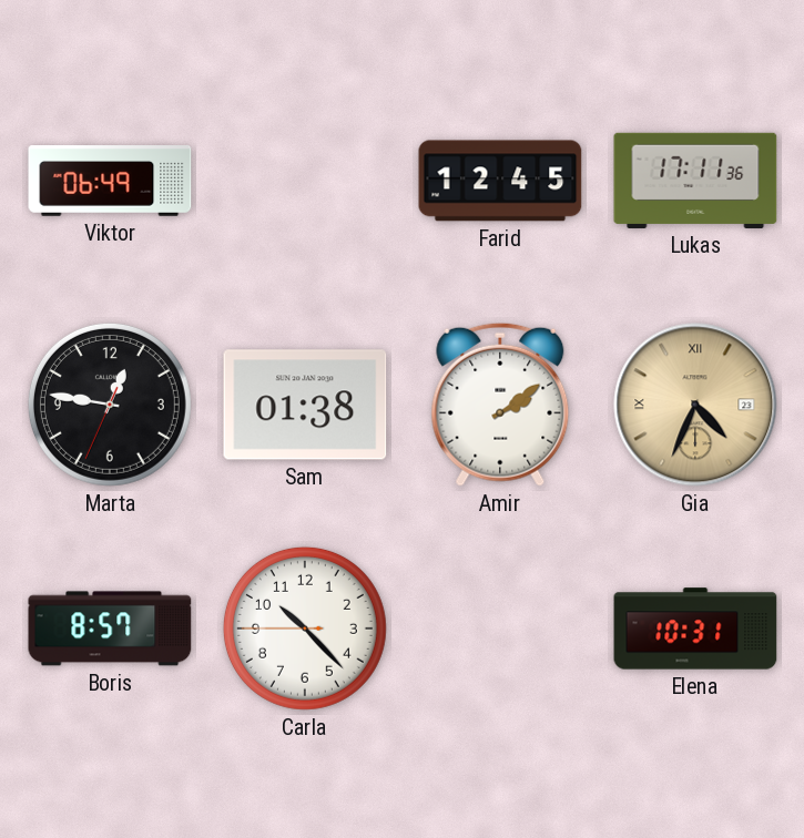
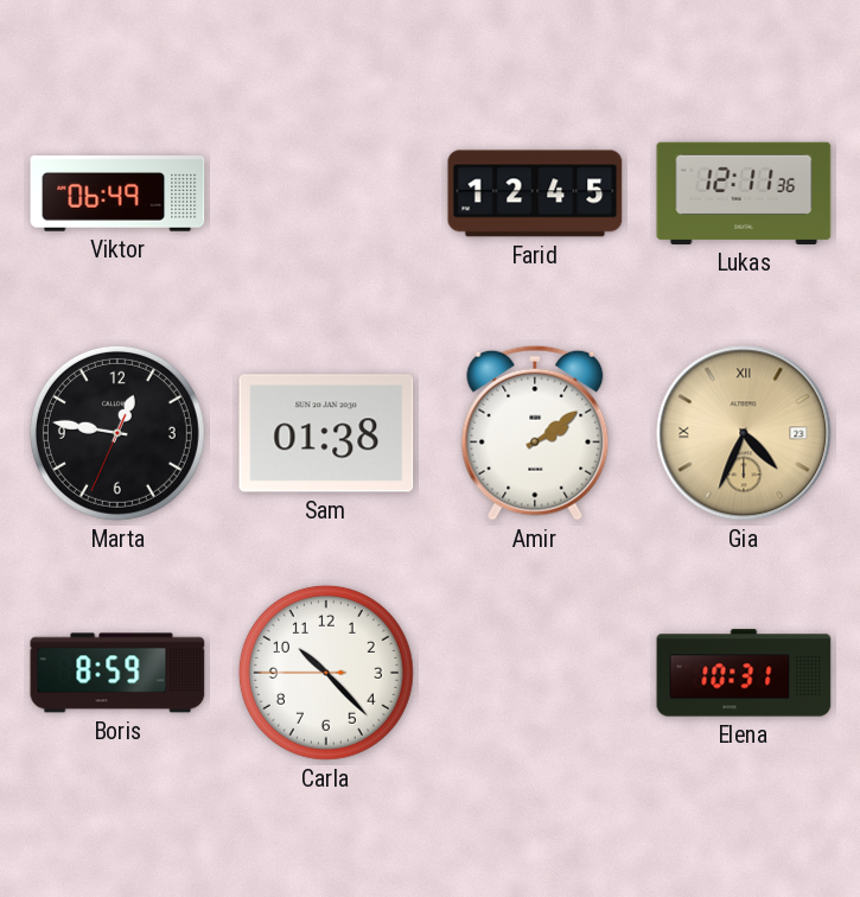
Lukas: 17:11 -> 12:11
Boris: 8:57 -> 8:59
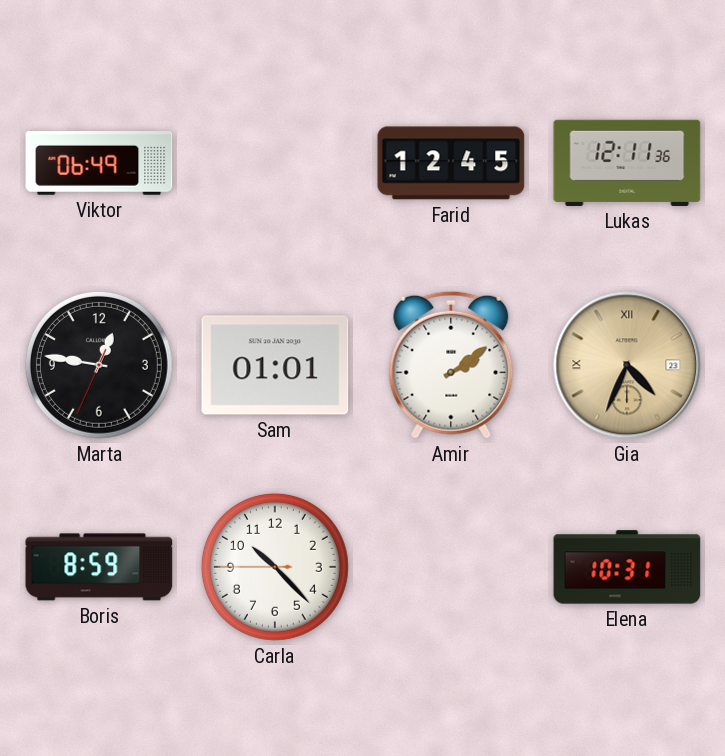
Sam: 01:38 -> 01:01
